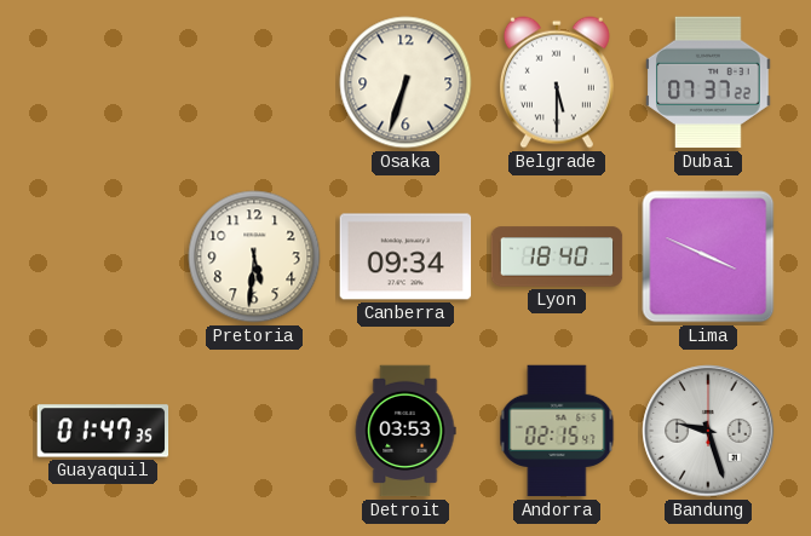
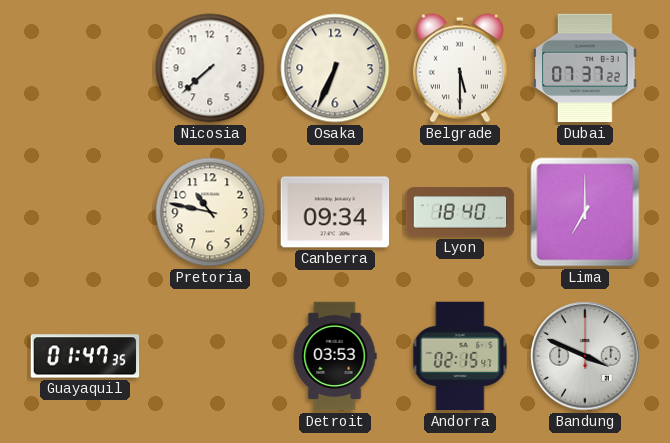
Nicosia: none -> 7:38
Osaka: 6:33 -> 6:34
Pretoria: 5:31 -> 10:47
Lima: 3:49 -> 7:00
Bandung: 9:27 -> 3:49
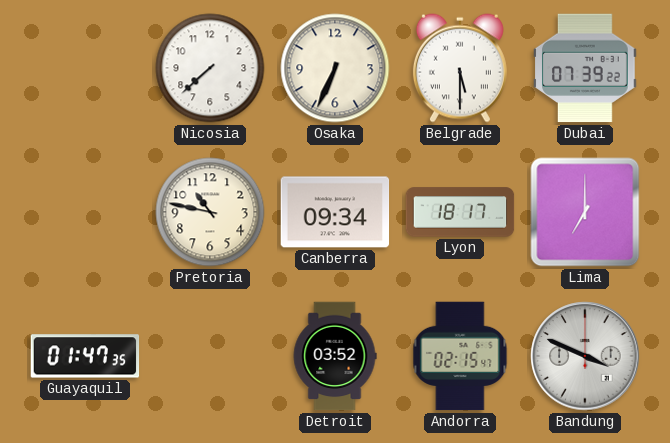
Dubai: 07:37 -> 07:39
Lyon: 18:40 -> 18:17
Detroit: 03:53 -> 03:52
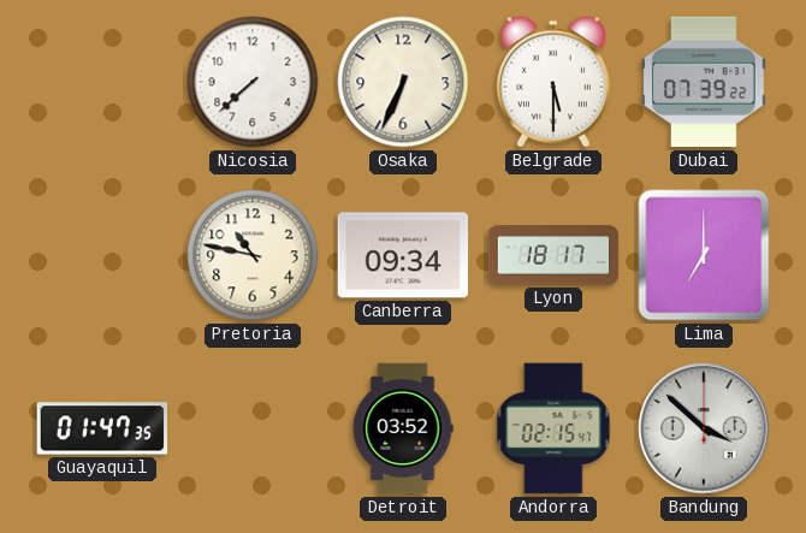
Bandung: 3:49 -> 3:52
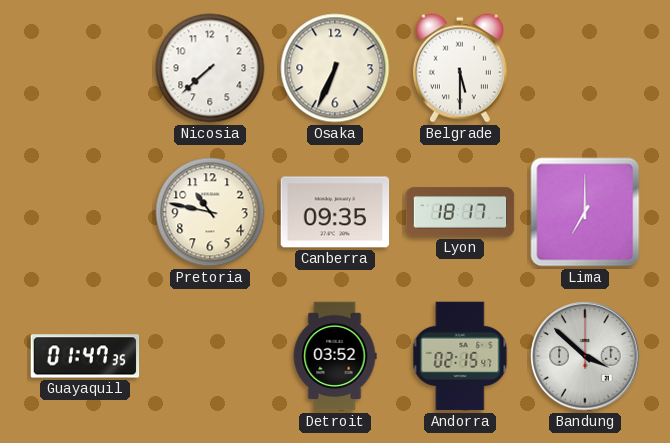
Dubai: 07:39 -> none
Canberra: 09:34 -> 09:35
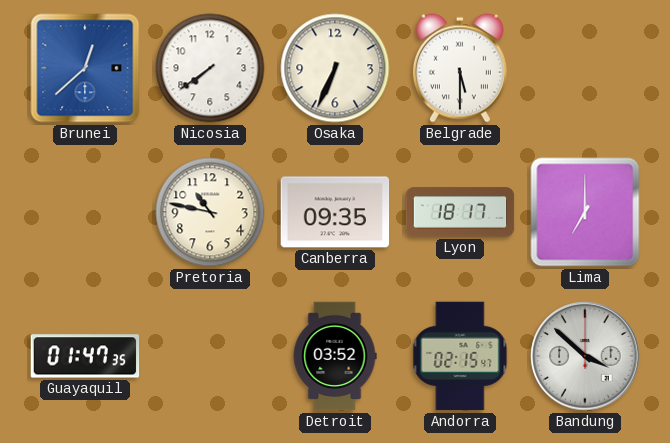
Brunei: none -> 12:38
Nicosia: 7:38 -> 7:39
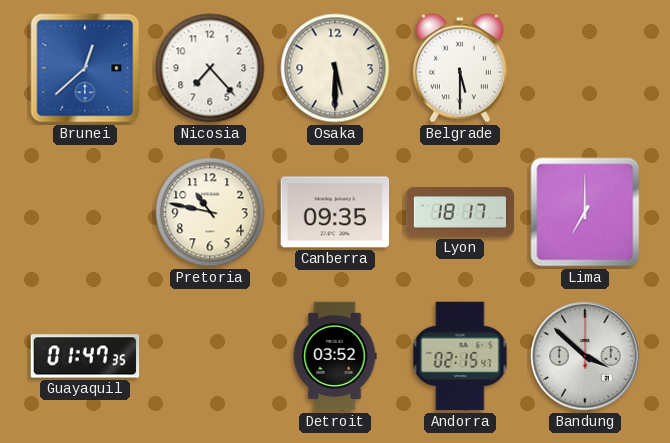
Nicosia: 7:39 -> 7:23
Osaka: 6:34 -> 5:30
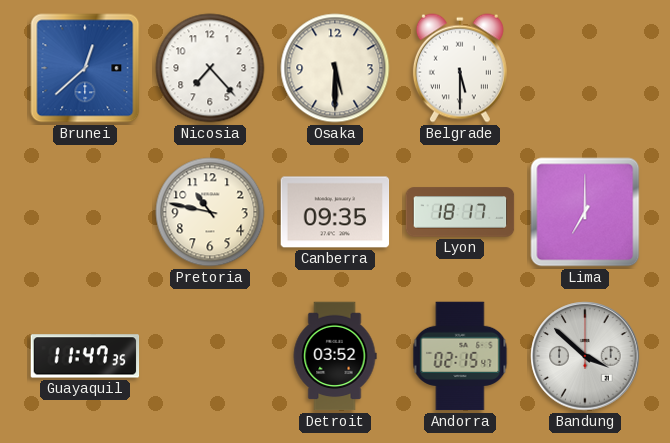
Guayaquil: 01:47 -> 11:47
